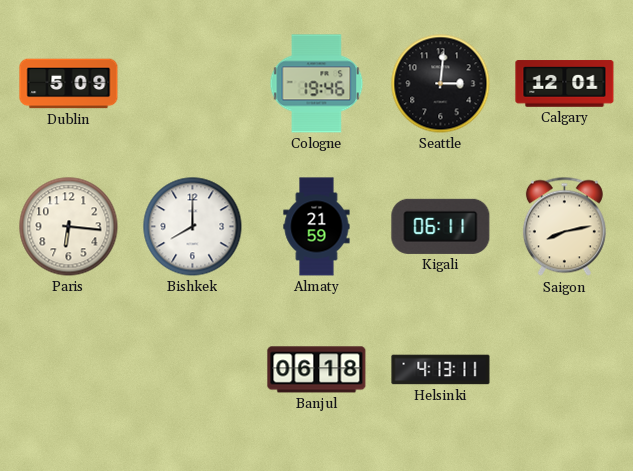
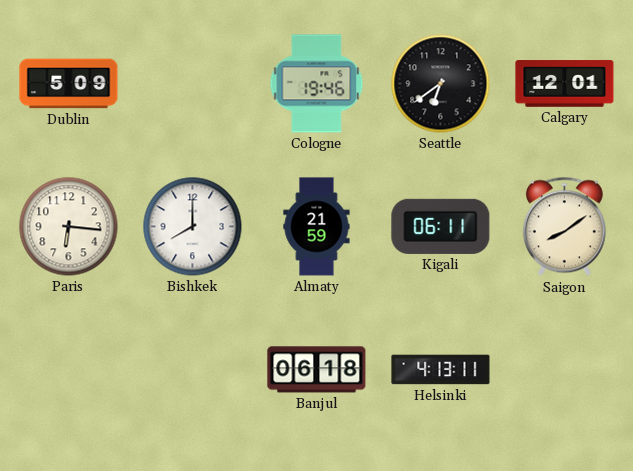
Seattle: 3:01 -> 6:39
Saigon: 8:13 -> 8:09
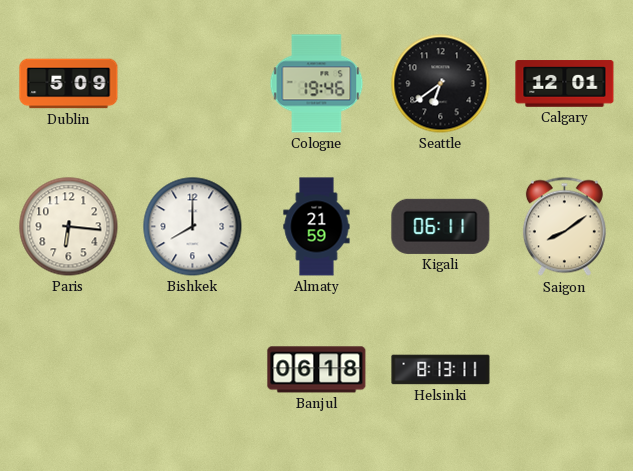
Helsinki: 4:13 -> 8:13
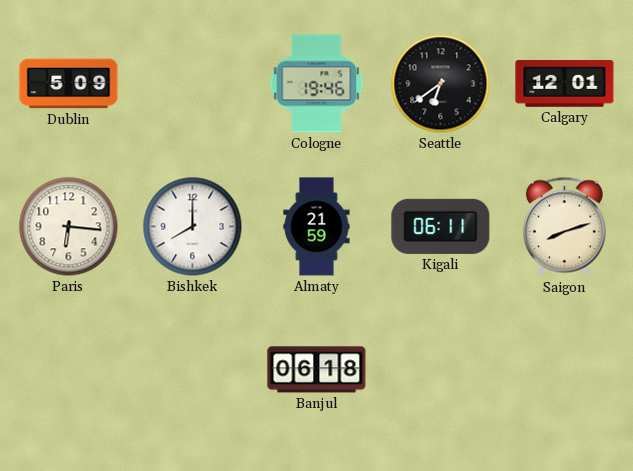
Saigon: 8:09 -> 8:12
Helsinki: 8:13 -> none
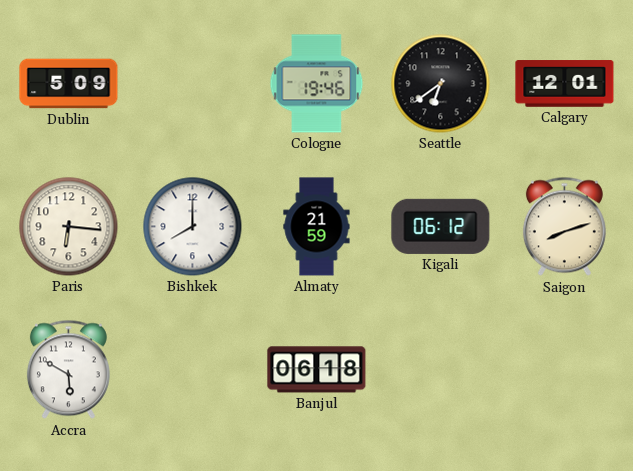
Kigali: 06:11 -> 06:12
Accra: none -> 5:50
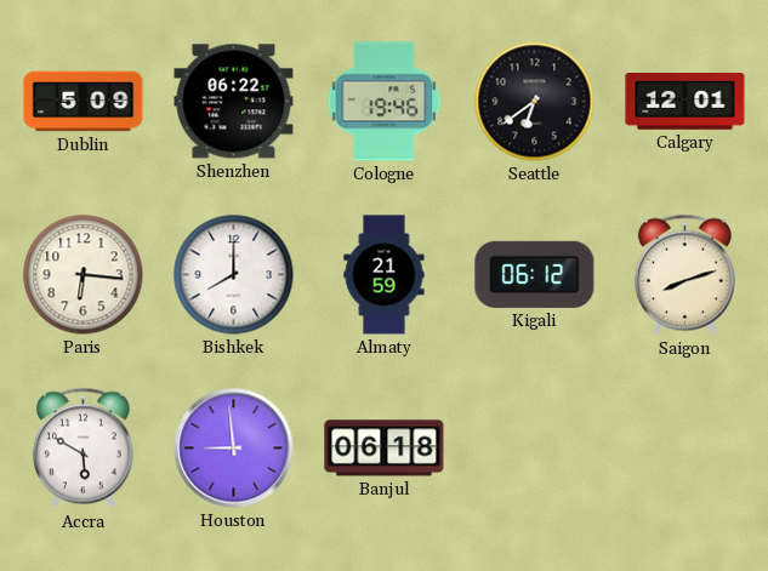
Shenzhen: none -> 06:22
Houston: none -> 8:59
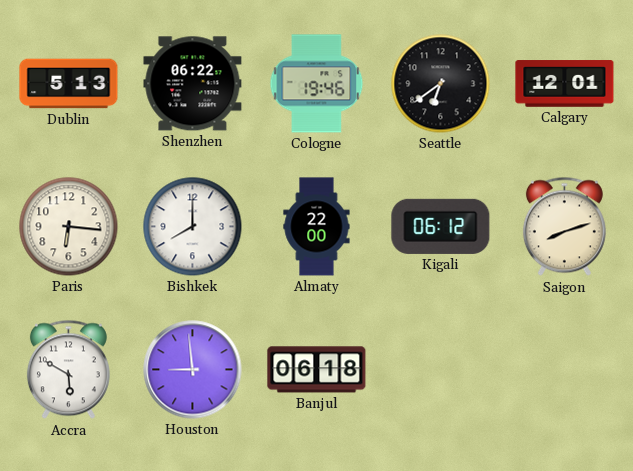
Dublin: 5:09 -> 5:13
Almaty: 21:59 -> 22:00
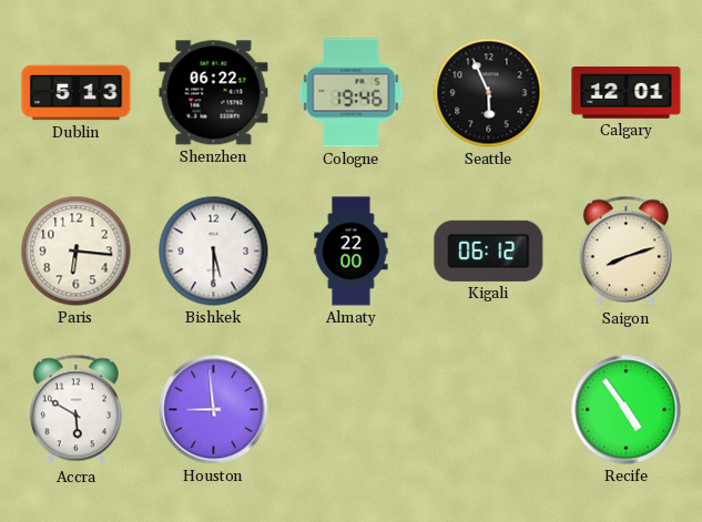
Seattle: 6:39 -> 5:56
Bishkek: 8:00 -> 5:30
Banjul: 06:18 -> none
Recife: none -> 4:54
